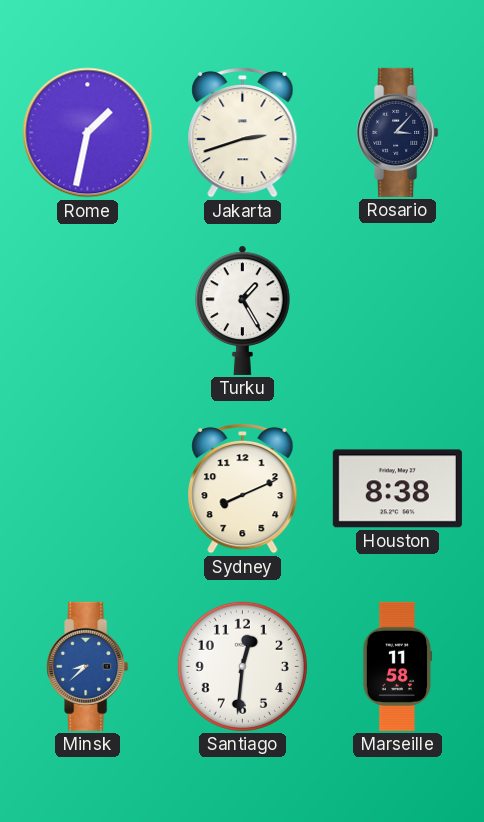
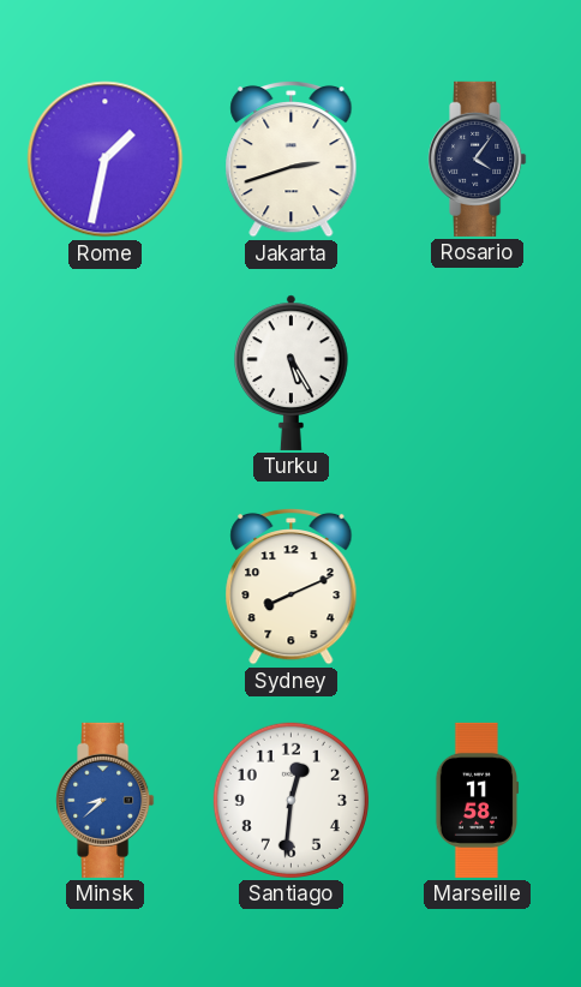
Rosario: 3:07 -> 4:06
Turku: 1:25 -> 5:25
Houston: 8:38 -> none
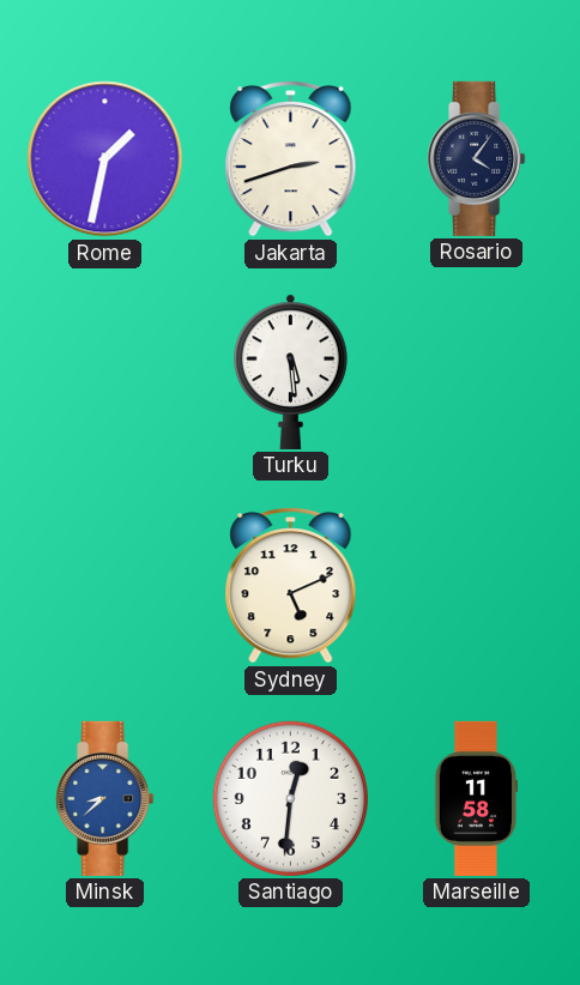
Turku: 5:25 -> 5:29
Sydney: 8:11 -> 5:11
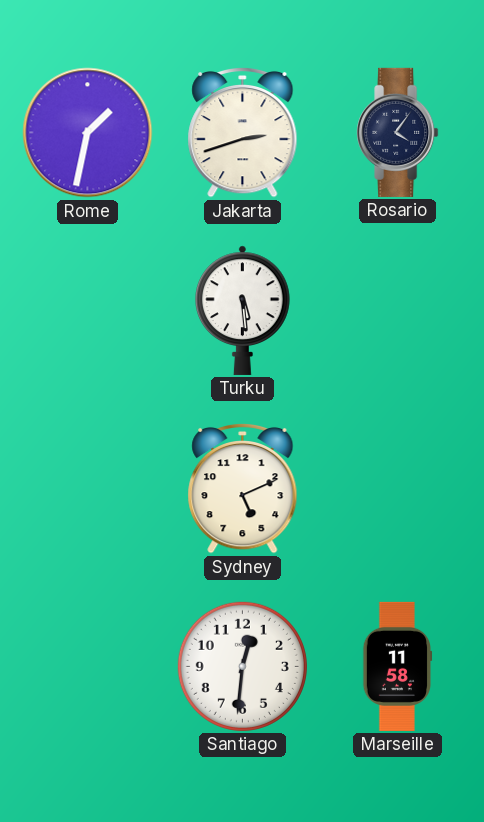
Minsk: 8:38 -> none
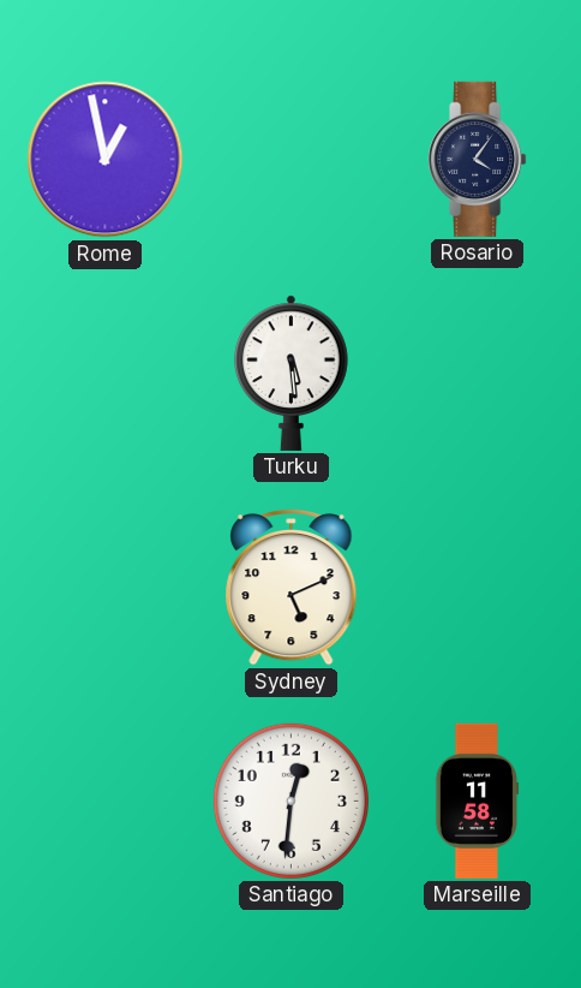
Rome: 1:32 -> 12:58
Jakarta: 2:42 -> none
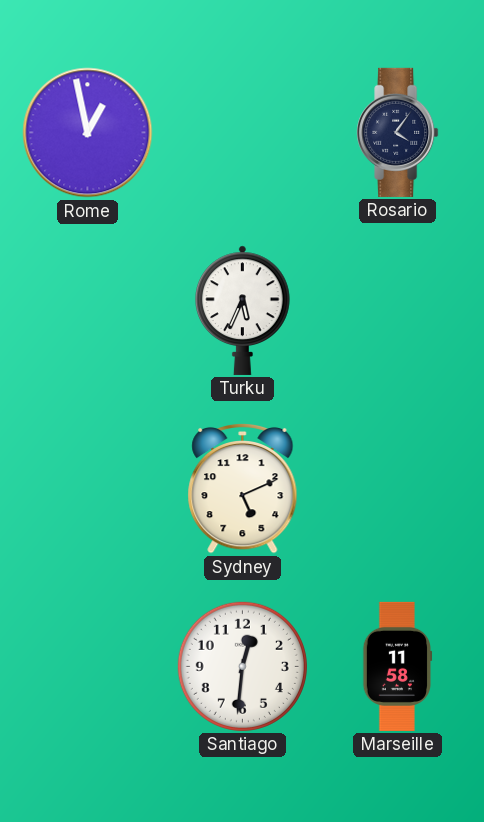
Turku: 5:29 -> 5:34
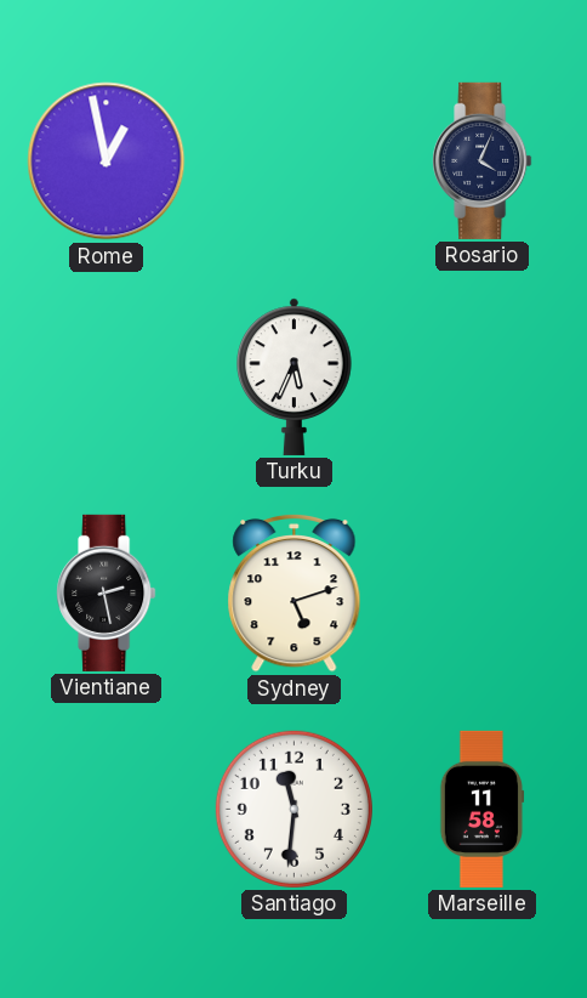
Rosario: 4:06 -> 4:04
Vientiane: none -> 2:28
Sydney: 5:11 -> 5:12
Santiago: 12:31 -> 11:31
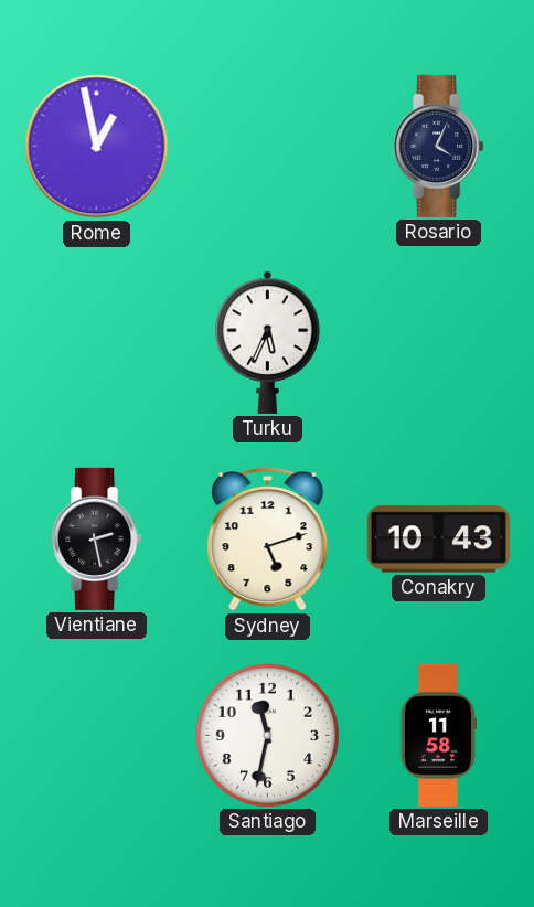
Conakry: none -> 10:43
Santiago: 11:31 -> 11:32
